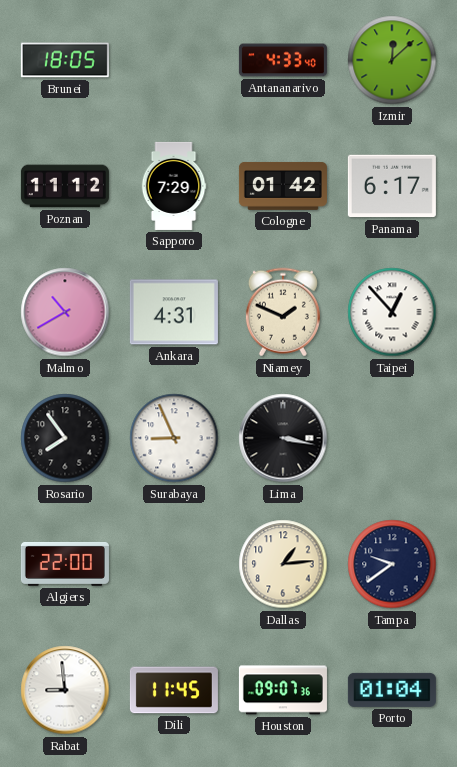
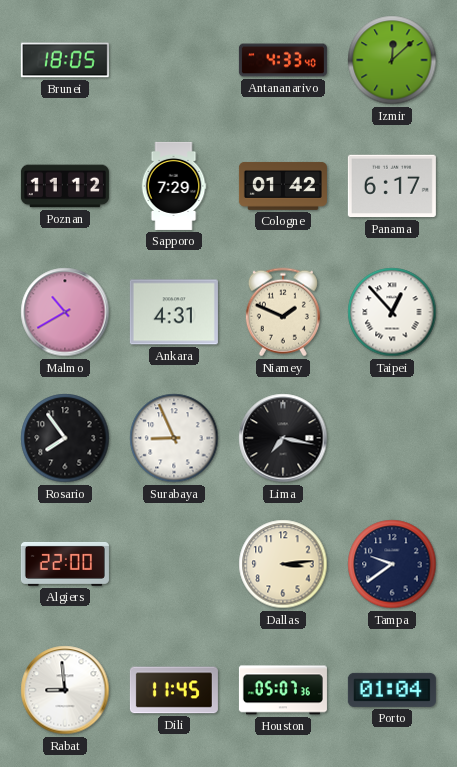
Lima: 3:17 -> 7:17
Dallas: 1:14 -> 3:14
Houston: 09:07 -> 05:07
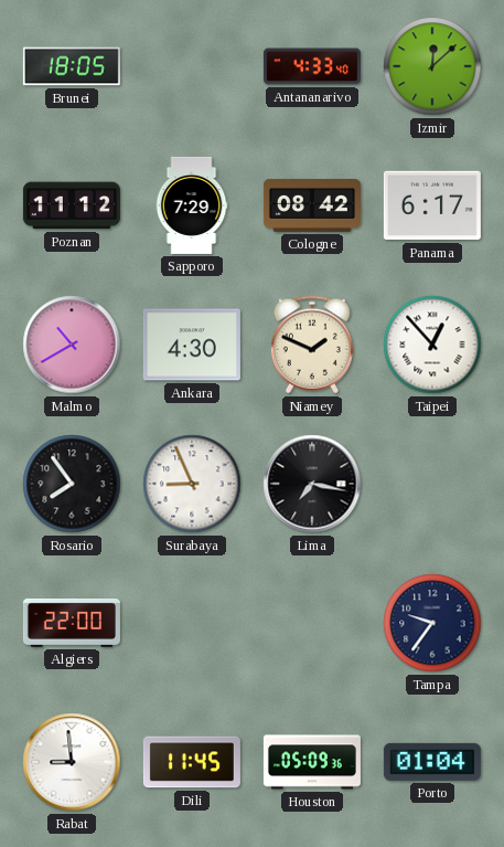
Cologne: 01:42 -> 08:42
Ankara: 4:31 -> 4:30
Dallas: 3:14 -> none
Tampa: 9:39 -> 9:36
Houston: 05:07 -> 05:09
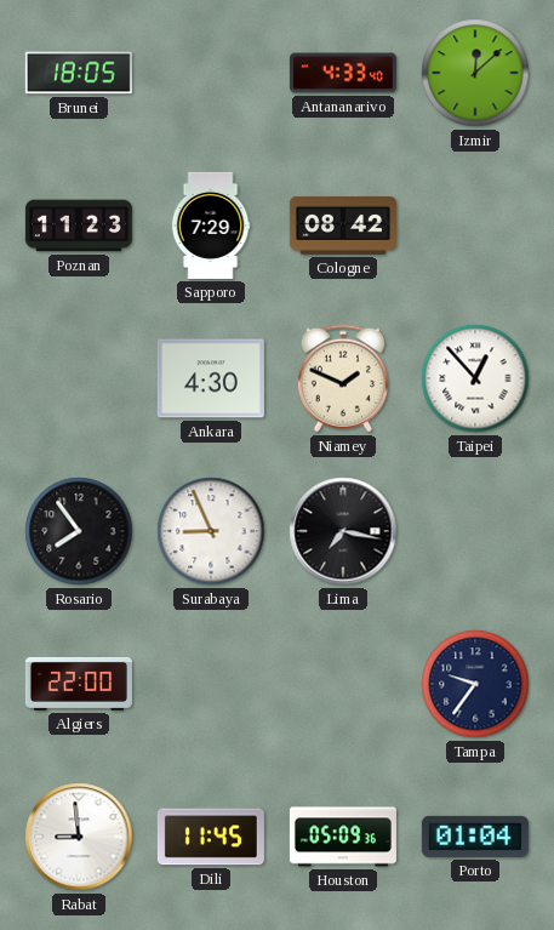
Poznan: 11:12 -> 11:23
Panama: 6:17 -> none
Malmo: 10:40 -> none
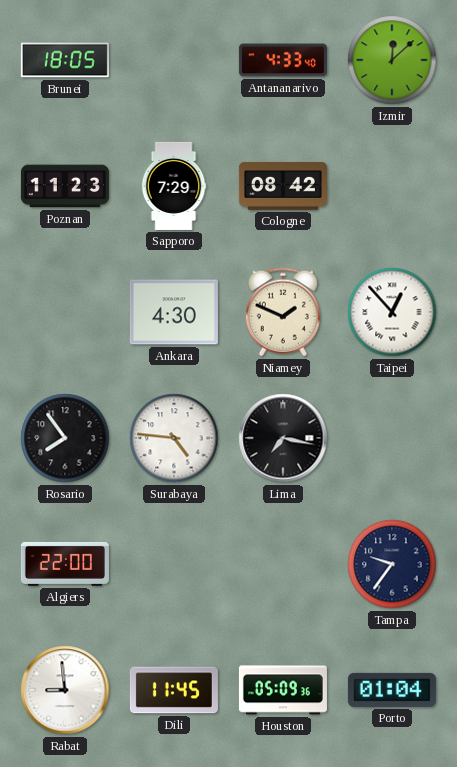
Surabaya: 8:56 -> 4:46
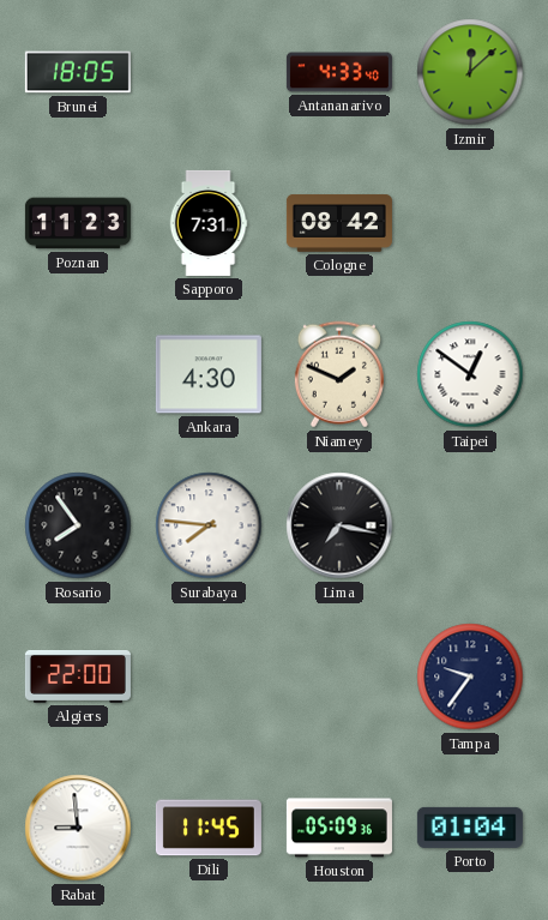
Sapporo: 7:29 -> 7:31
Taipei: 12:53 -> 12:51
Surabaya: 4:46 -> 7:46
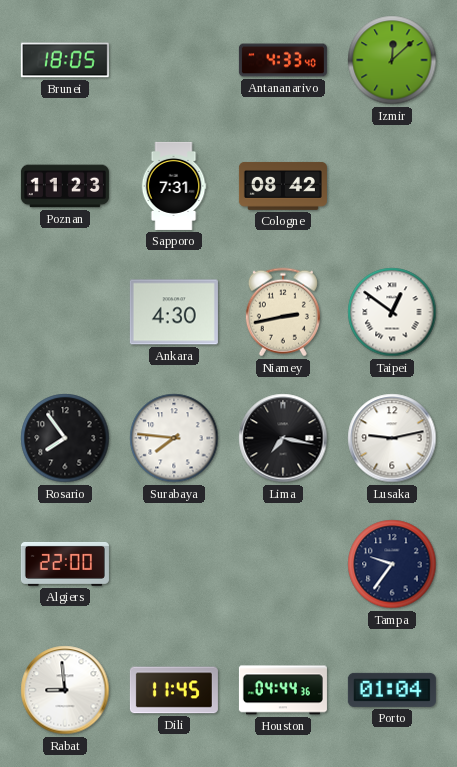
Niamey: 1:49 -> 2:43
Lusaka: none -> 9:13
Houston: 05:09 -> 04:44
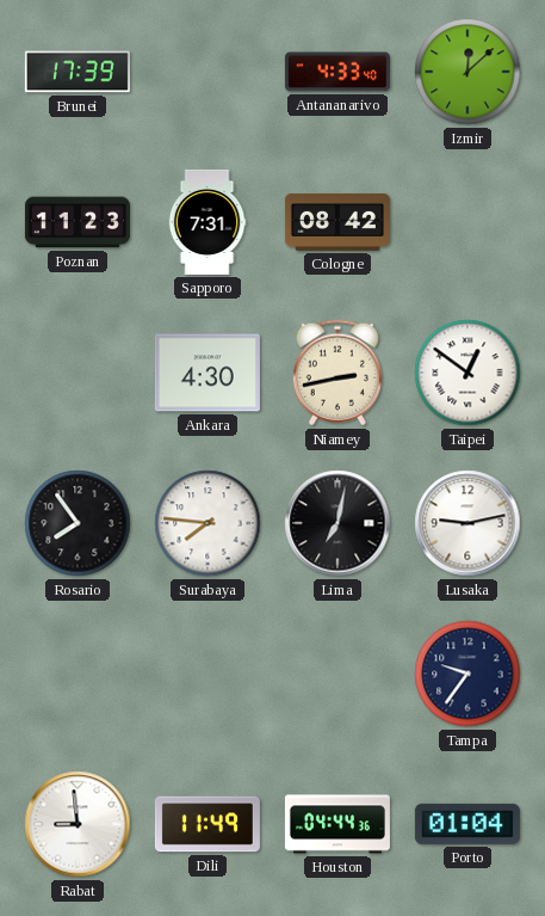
Brunei: 18:05 -> 17:39
Lima: 7:17 -> 7:02
Algiers: 22:00 -> none
Dili: 11:45 -> 11:49
